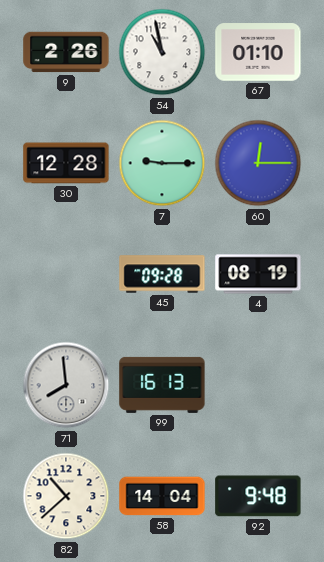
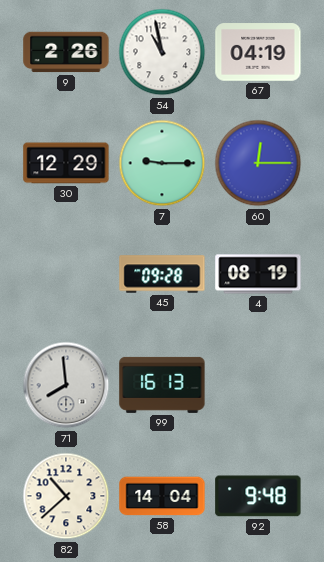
67: 01:10 -> 04:19
30: 12:28 -> 12:29
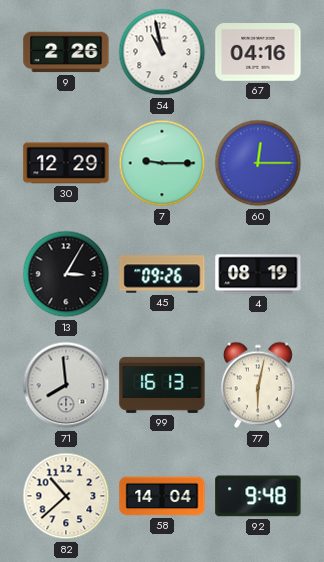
67: 04:19 -> 04:16
13: none -> 3:05
45: 09:28 -> 09:26
77: none -> 6:02
